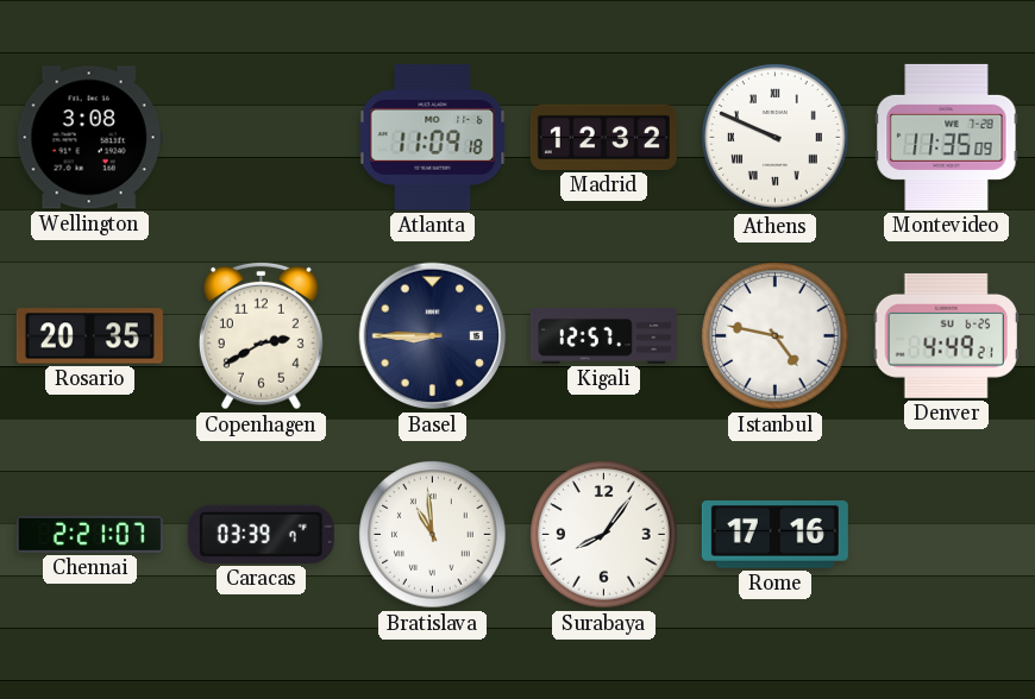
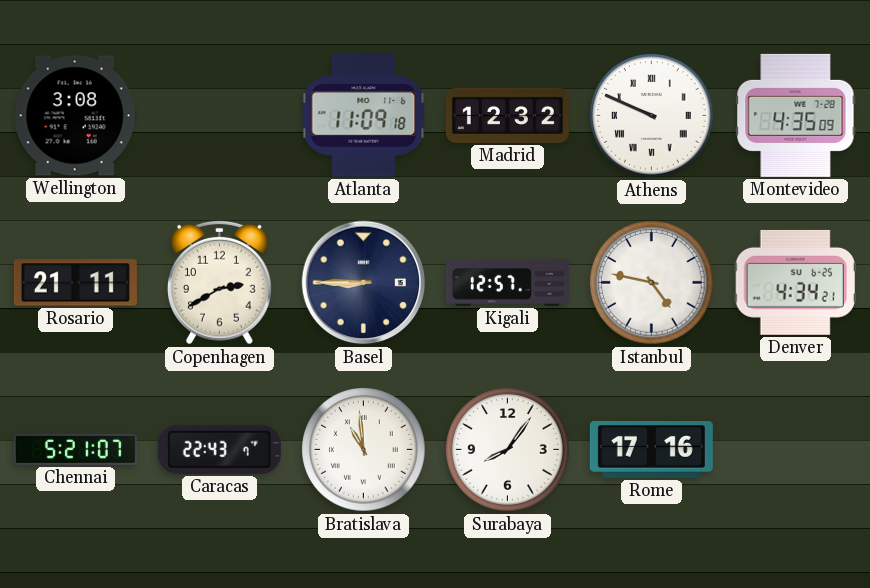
Montevideo: 11:35 -> 4:35
Rosario: 20:35 -> 21:11
Denver: 4:49 -> 4:34
Chennai: 2:21 -> 5:21
Caracas: 03:39 -> 22:43
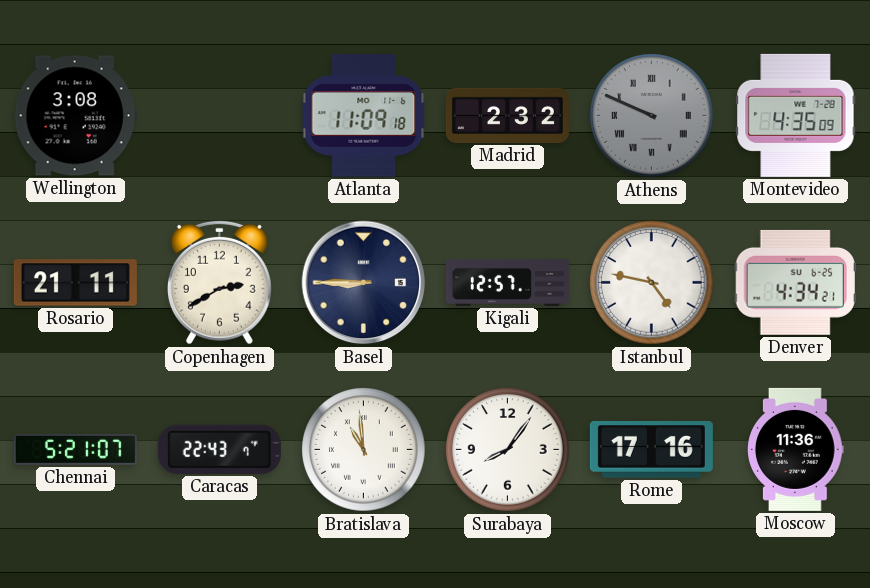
Madrid: 12:32 -> 2:32
Athens dial: white -> grey
Moscow: none -> 11:36
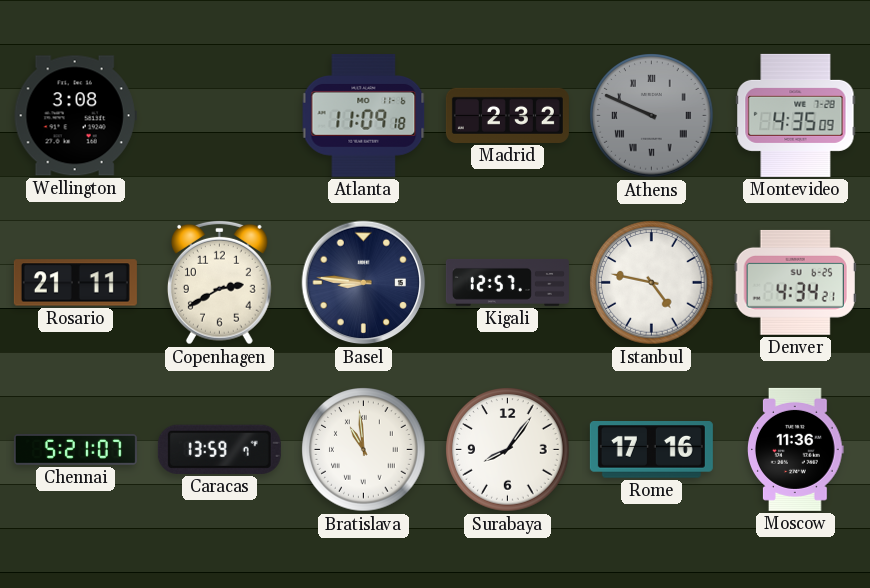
Basel: 8:45 -> 8:46
Caracas: 22:43 -> 13:59
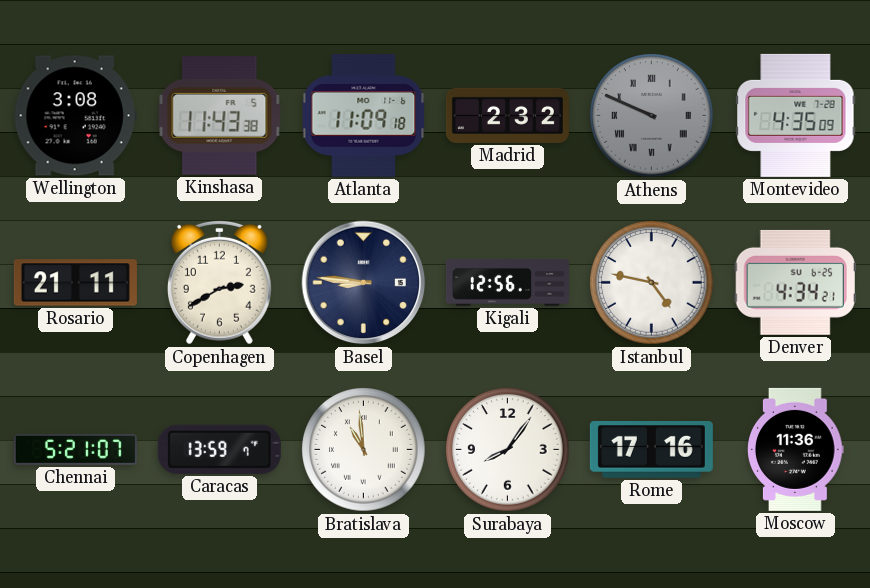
Kinshasa: none -> 11:43
Kigali: 12:57 -> 12:56
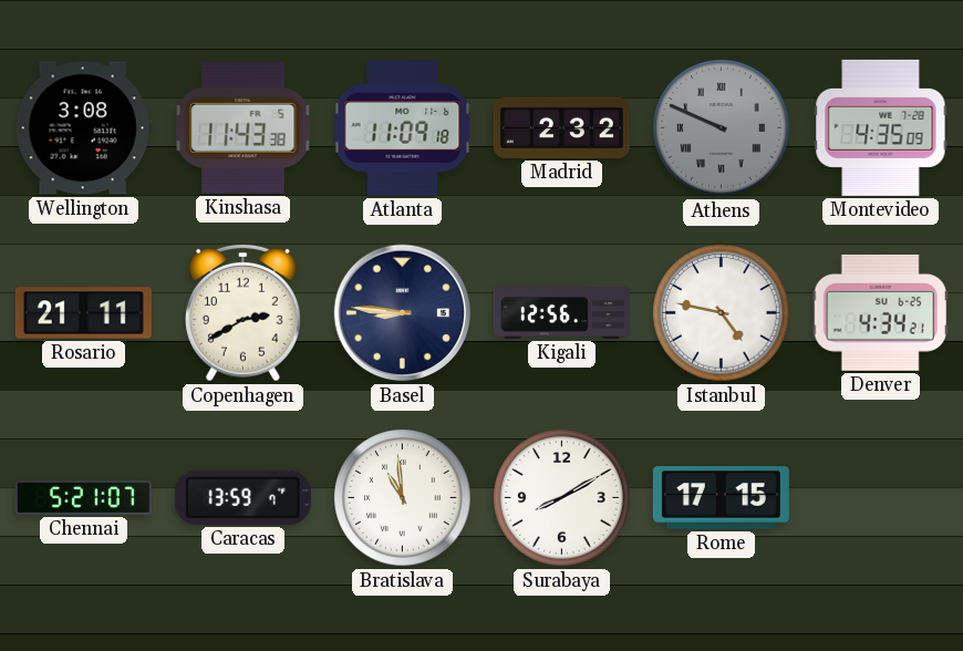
Surabaya: 8:06 -> 8:10
Rome: 17:16 -> 17:15
Moscow: 11:36 -> none
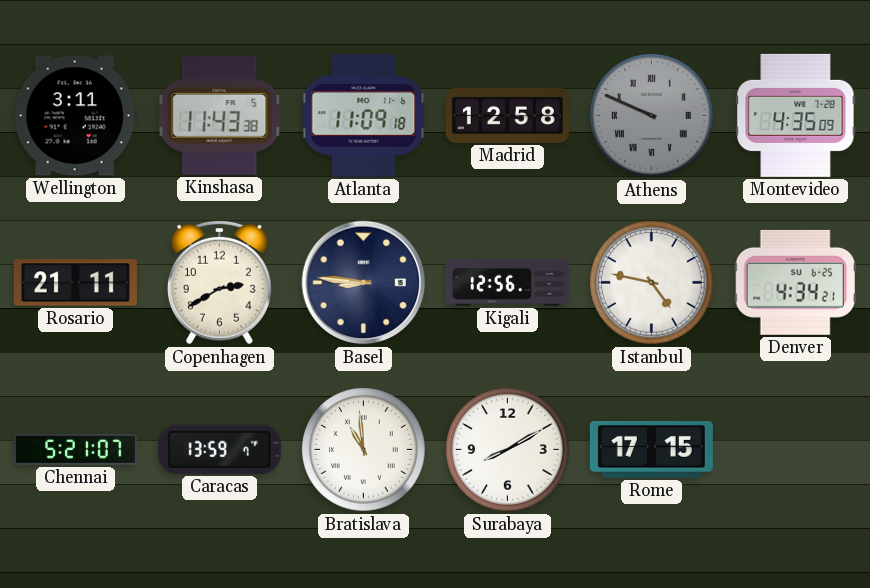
Wellington: 3:08 -> 3:11
Madrid: 2:32 -> 12:58
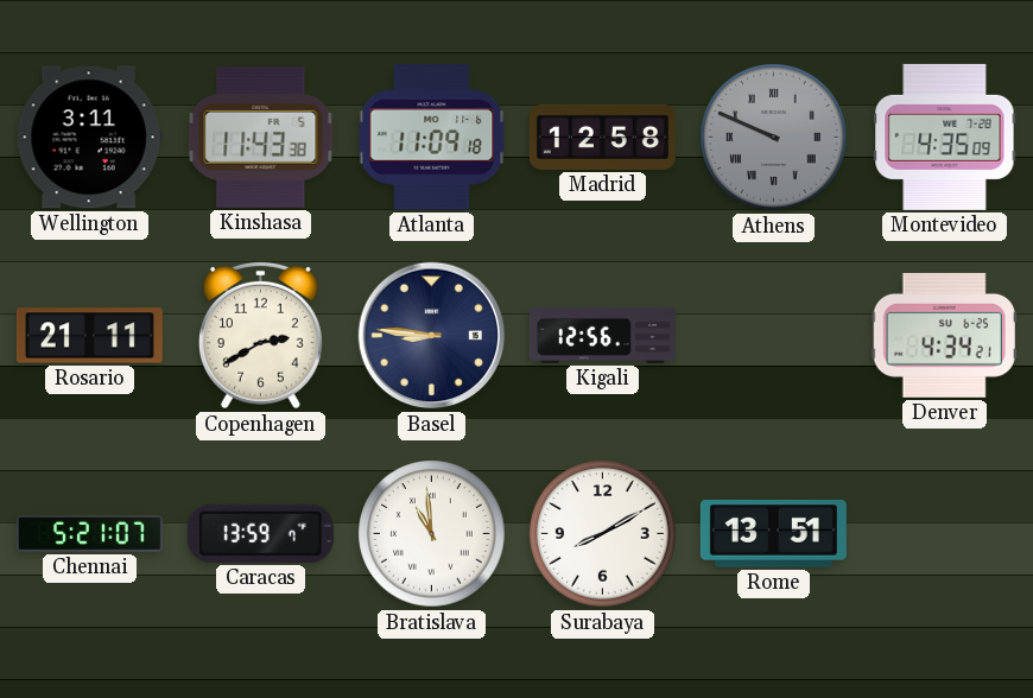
Istanbul: 4:47 -> none
Rome: 17:15 -> 13:51
